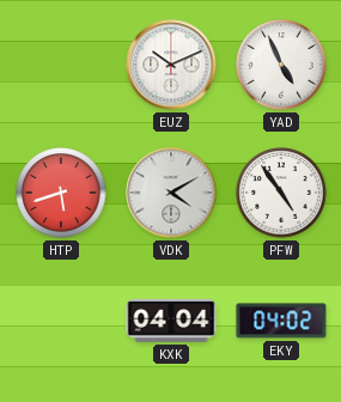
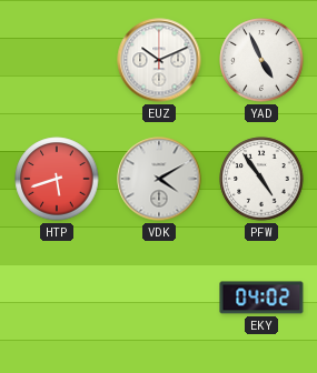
KXK: 04:04 -> none
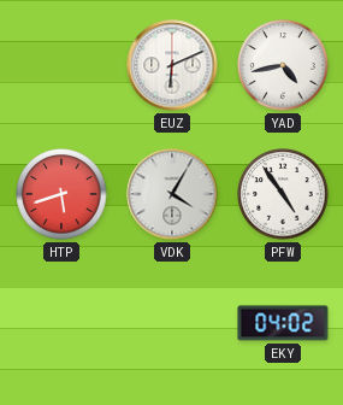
EUZ: 10:11 -> 6:11
YAD: 4:56 -> 4:43
VDK: 4:10 -> 4:05
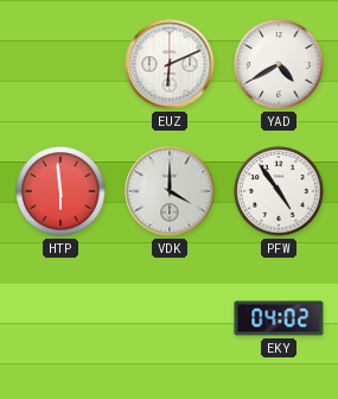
YAD: 4:43 -> 4:40
HTP: 5:42 -> 5:59
VDK: 4:05 -> 4:00
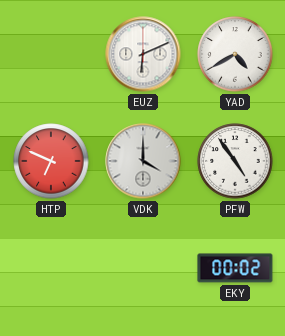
HTP: 5:59 -> 6:49
EKY: 04:02 -> 00:02
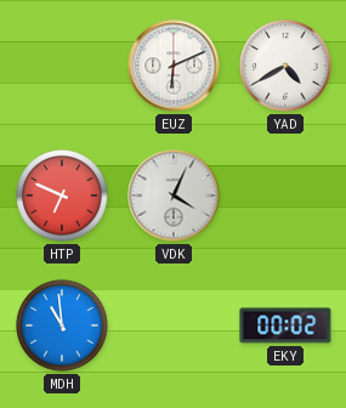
VDK: 4:00 -> 4:04
PFW: 4:54 -> none
MDH: none -> 10:59
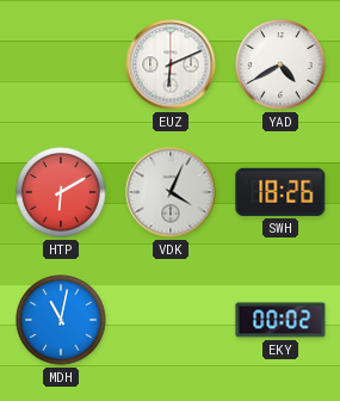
HTP: 6:49 -> 6:10
SWH: none -> 18:26
MDH: 10:59 -> 11:02
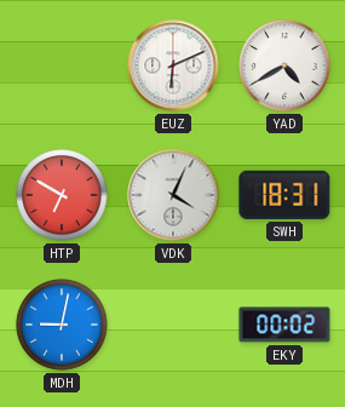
HTP: 6:10 -> 6:50
SWH: 18:26 -> 18:31
MDH: 11:02 -> 9:02
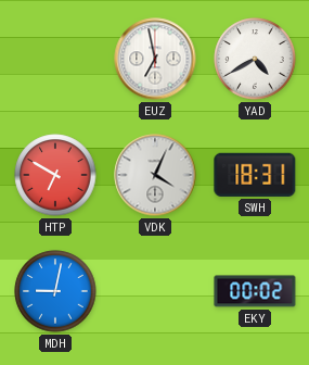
EUZ: 6:11 -> 6:58
